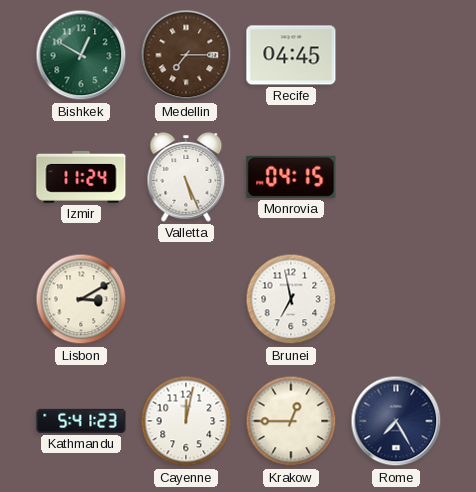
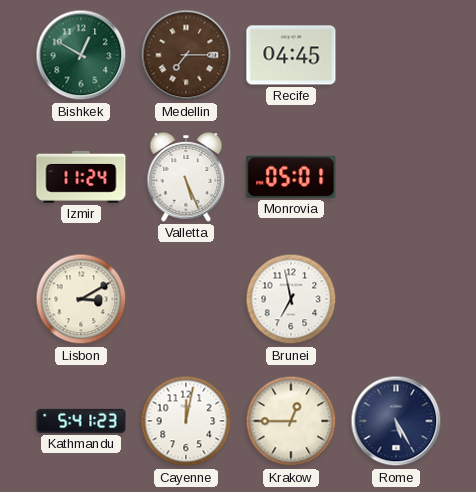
Monrovia: 04:15 -> 05:01
Rome: 7:25 -> 5:25
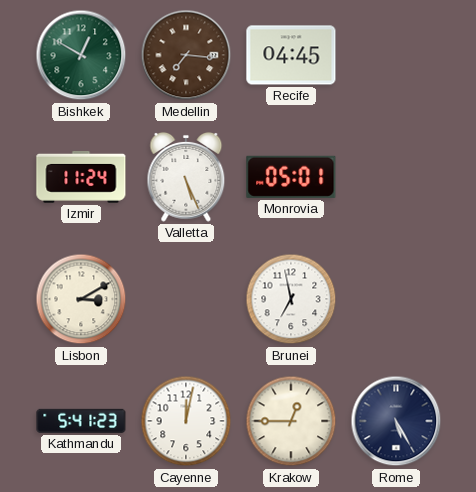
Medellin: 7:15 -> 7:16
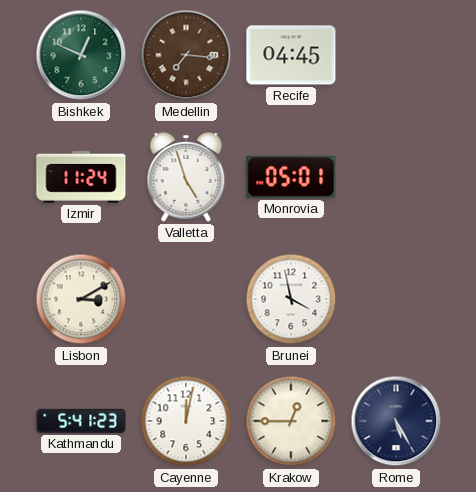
Bishkek: 12:50 -> 12:49
Valletta: 5:26 -> 4:57
Brunei: 6:58 -> 3:58
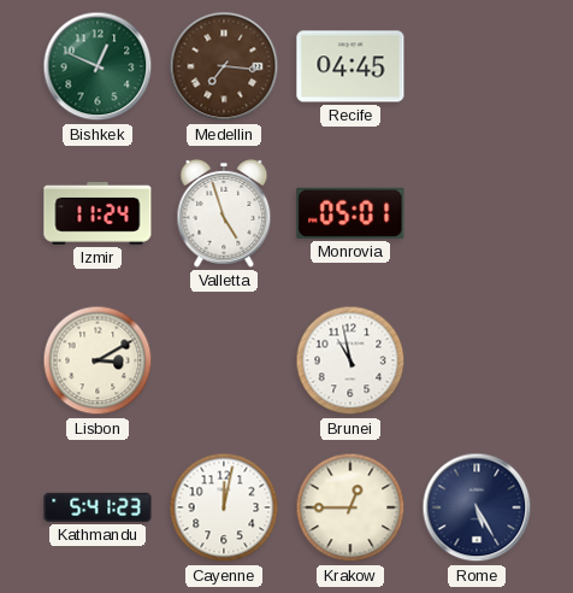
Brunei: 3:58 -> 10:58
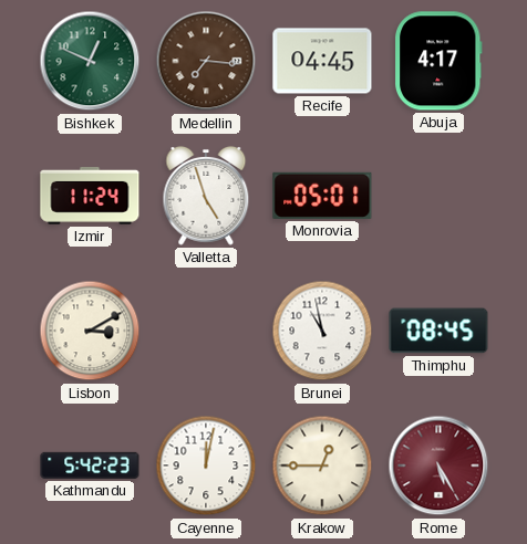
Abuja: none -> 4:17
Thimphu: none -> 08:45
Kathmandu: 5:41 -> 5:42
Rome dial: navy -> burgundy
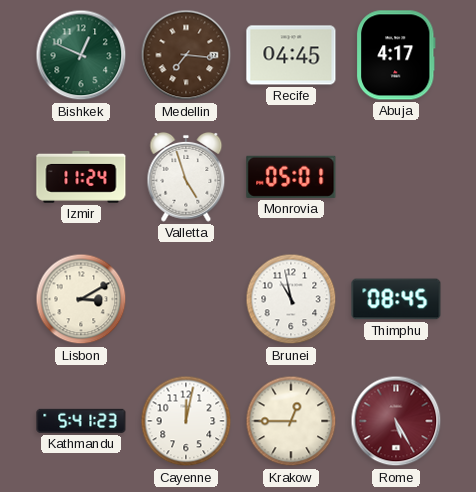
Kathmandu: 5:42 -> 5:41
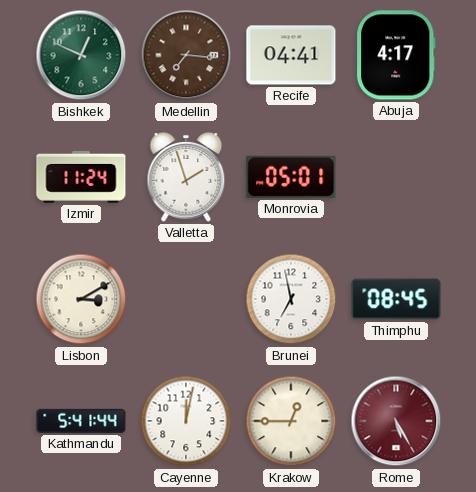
Recife: 04:45 -> 04:41
Valletta: 4:57 -> 1:57
Brunei: 10:58 -> 6:58
Kathmandu: 5:41:23 -> 5:41:44
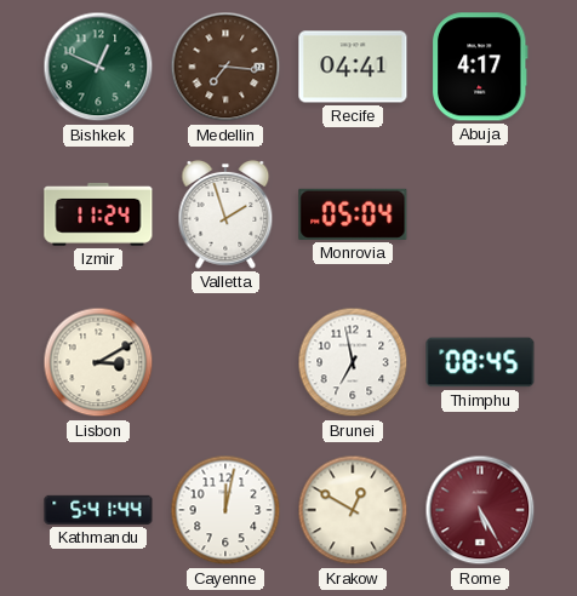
Monrovia: 05:01 -> 05:04
Krakow: 12:45 -> 12:50
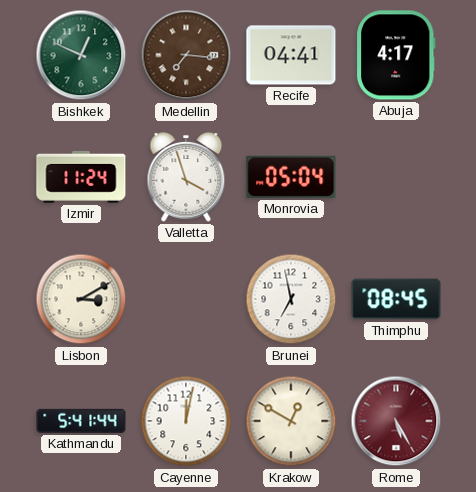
Valletta: 1:57 -> 3:57
